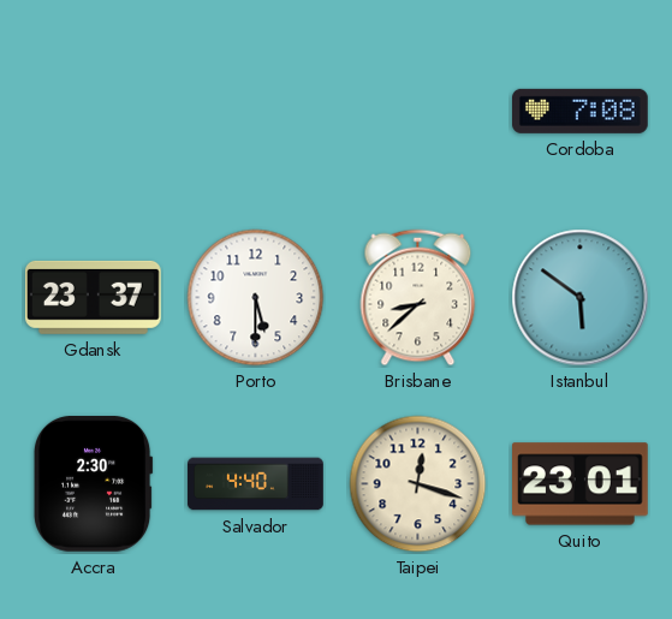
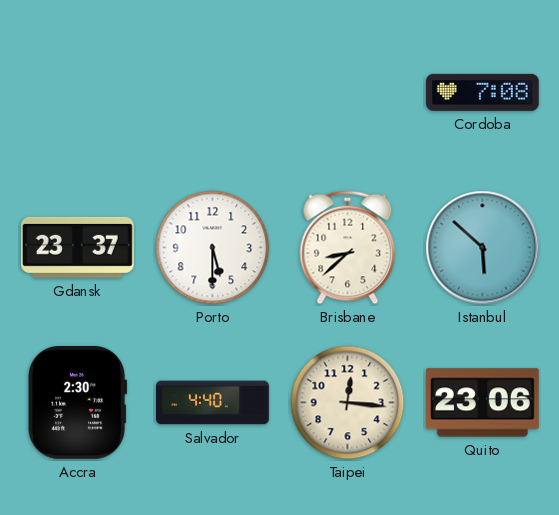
Istanbul: 5:51 -> 5:52
Taipei: 12:18 -> 12:16
Quito: 23:01 -> 23:06
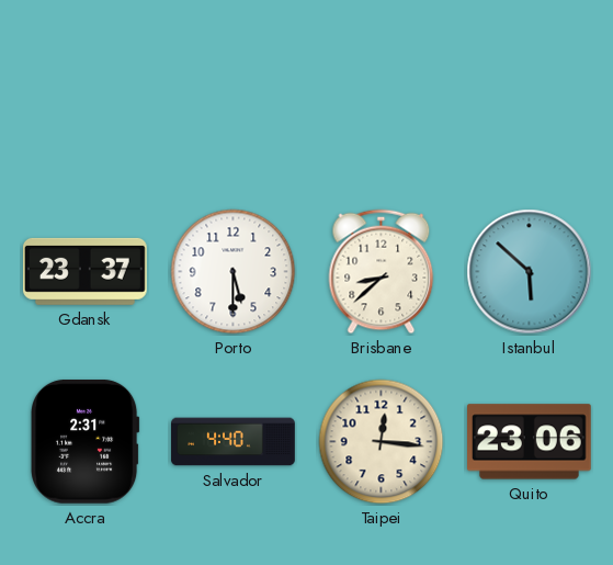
Cordoba: 7:08 -> none
Accra: 2:30 -> 2:31
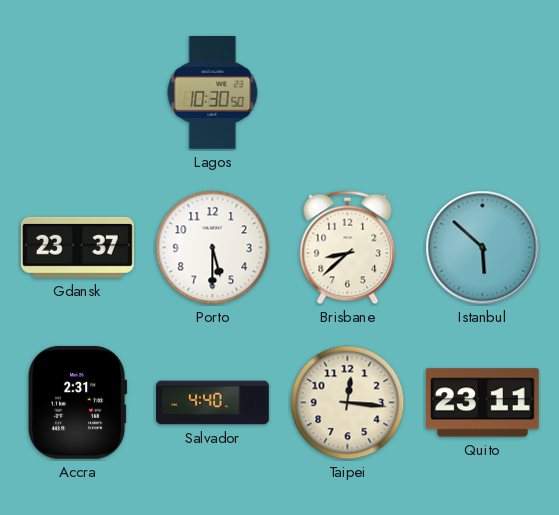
Lagos: none -> 10:30
Quito: 23:06 -> 23:11
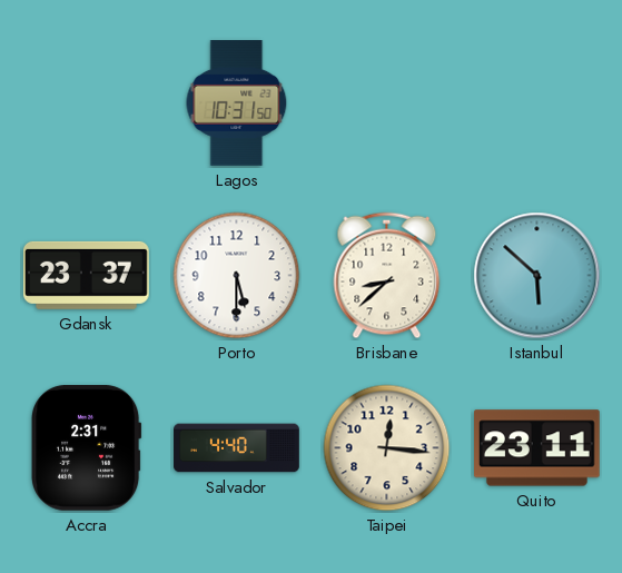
Lagos: 10:30 -> 10:31
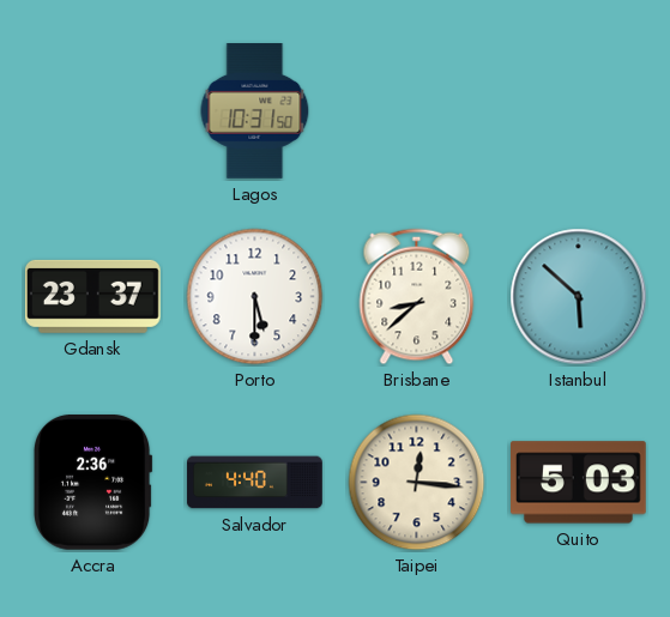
Accra: 2:31 -> 2:36
Quito: 23:11 -> 5:03
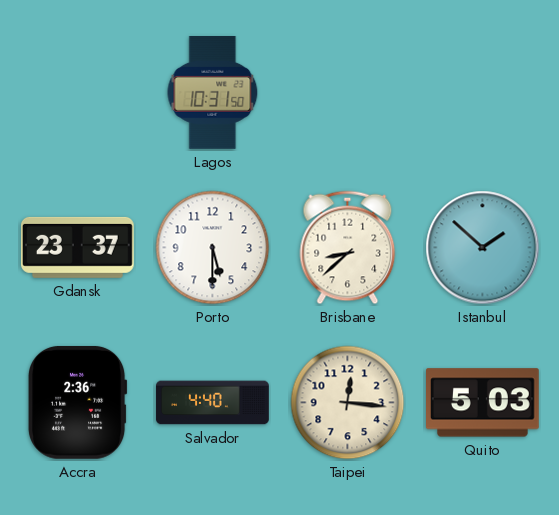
Istanbul: 5:52 -> 1:52
